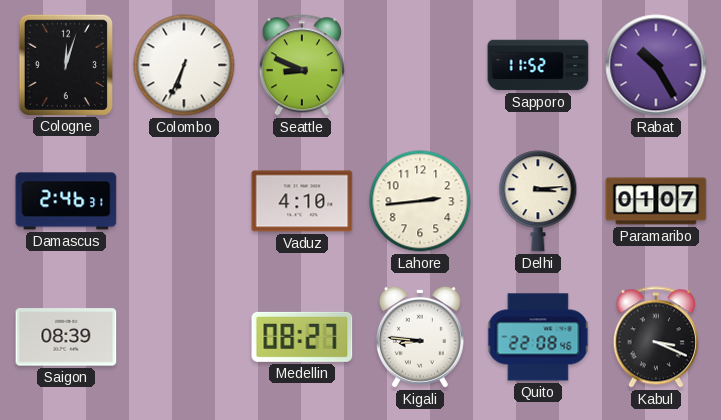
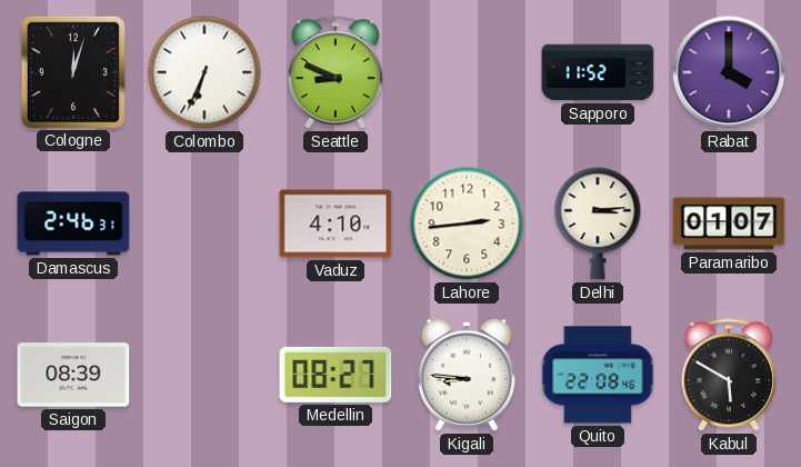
Rabat: 10:25 -> 4:00
Kabul: 3:19 -> 5:50
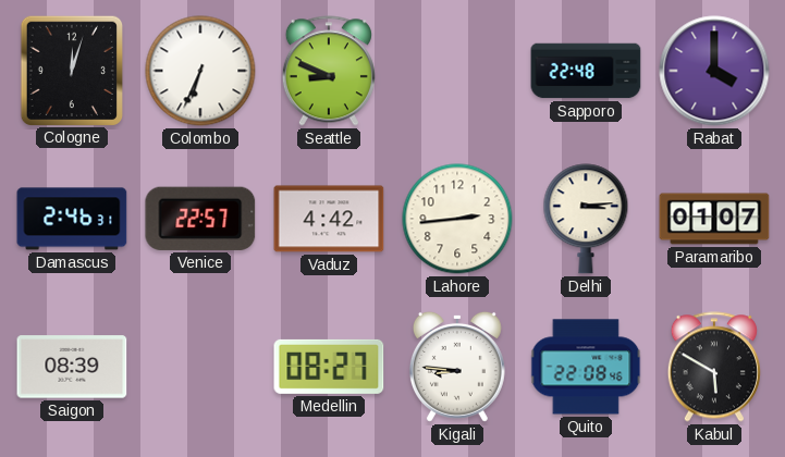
Sapporo: 11:52 -> 22:48
Venice: none -> 22:57
Vaduz: 4:10 -> 4:42
